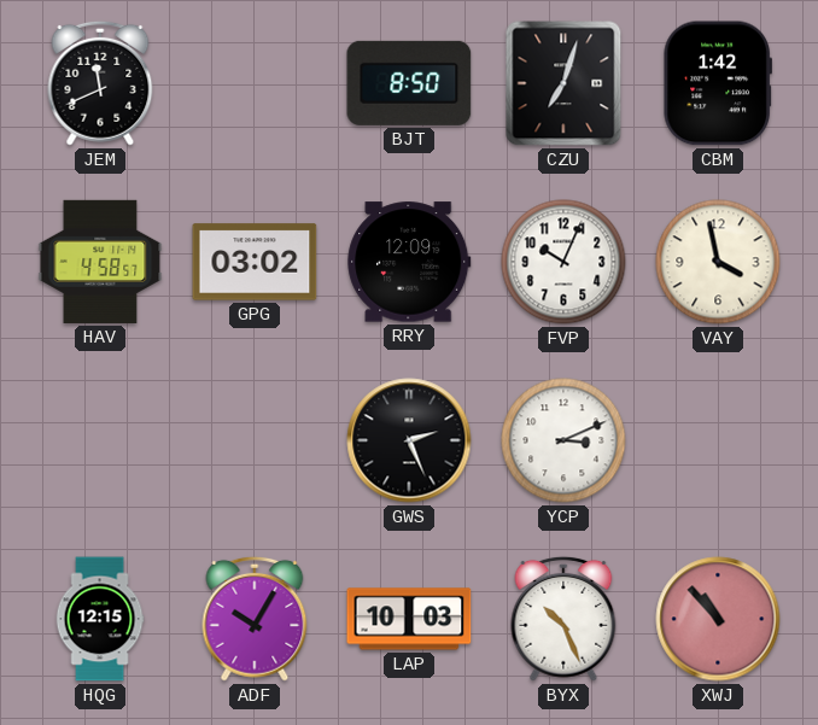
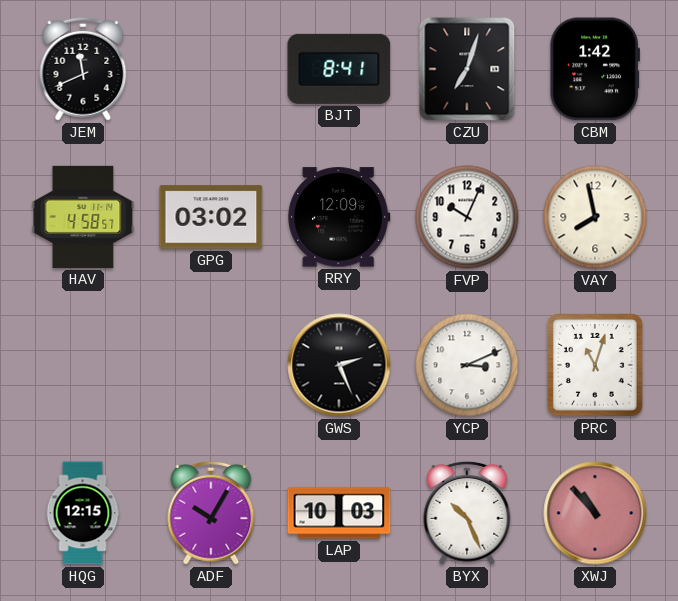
BJT: 8:50 -> 8:41
VAY: 3:58 -> 7:58
PRC: none -> 11:03
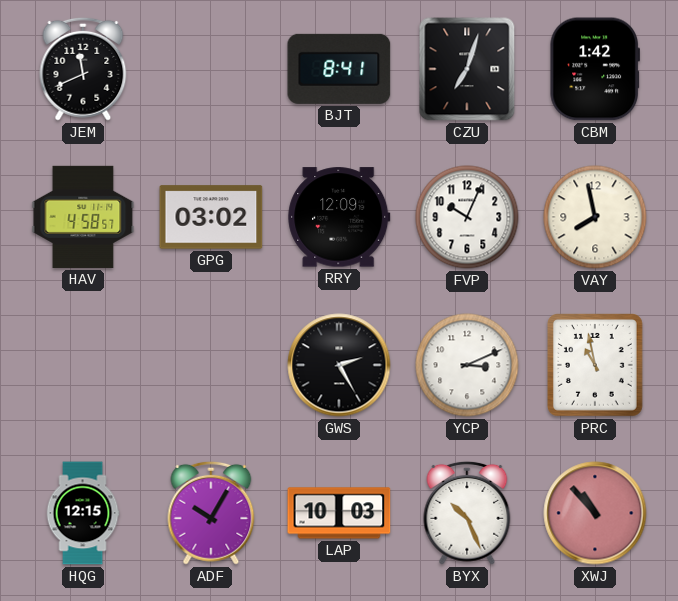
GWS: 2:26 -> 2:25
PRC: 11:03 -> 10:58
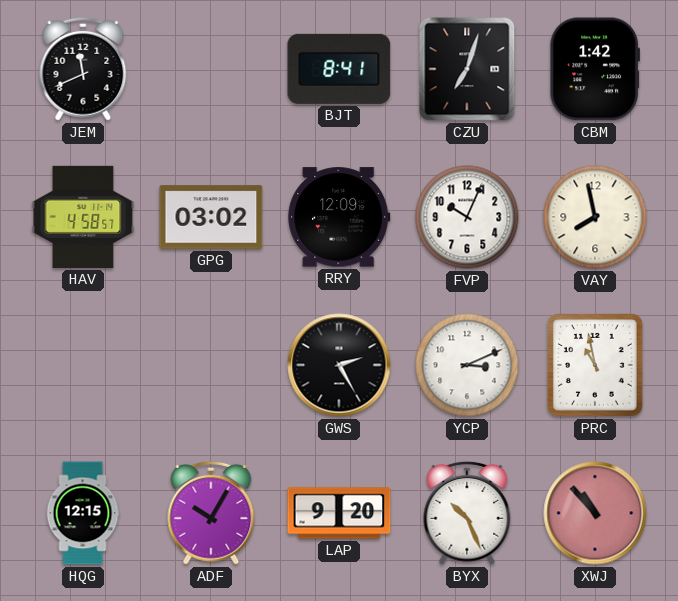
LAP: 10:03 -> 9:20
